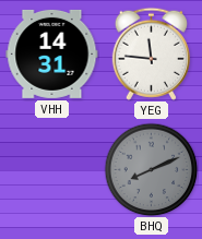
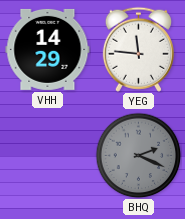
VHH: 14:31 -> 14:29
BHQ: 8:11 -> 2:19
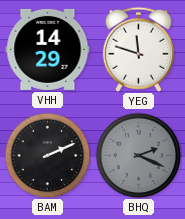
YEG: 11:46 -> 11:48
BAM: none -> 2:11
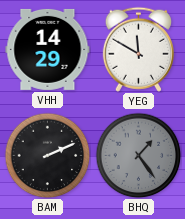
YEG: 11:48 -> 11:50
BHQ: 2:19 -> 1:24
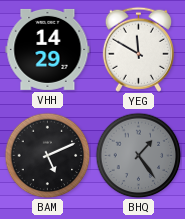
BAM: 2:11 -> 5:11
